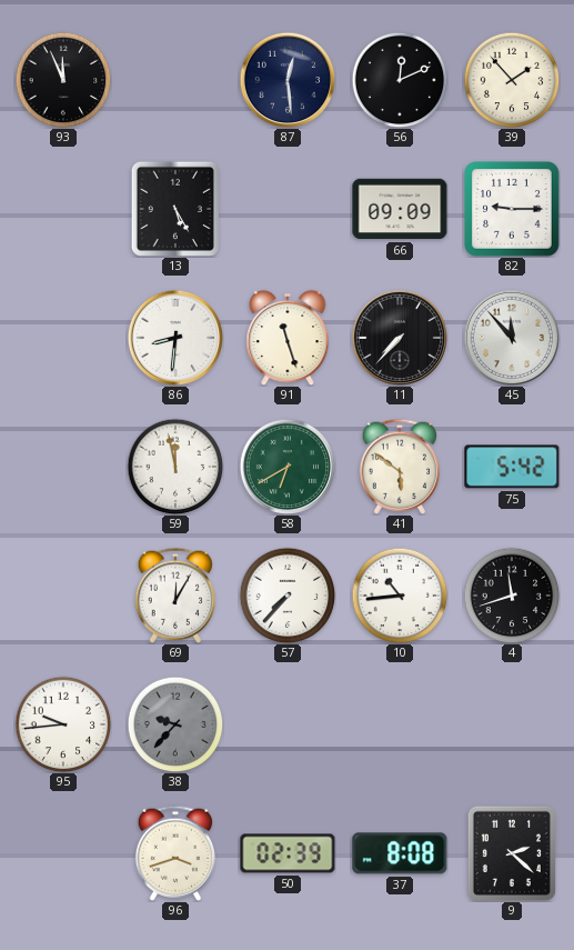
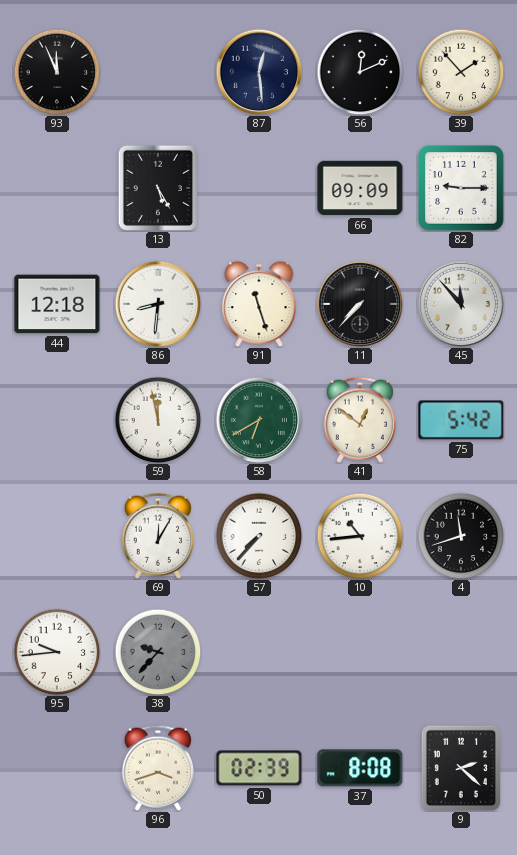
44: none -> 12:18
41: 5:51 -> 12:51
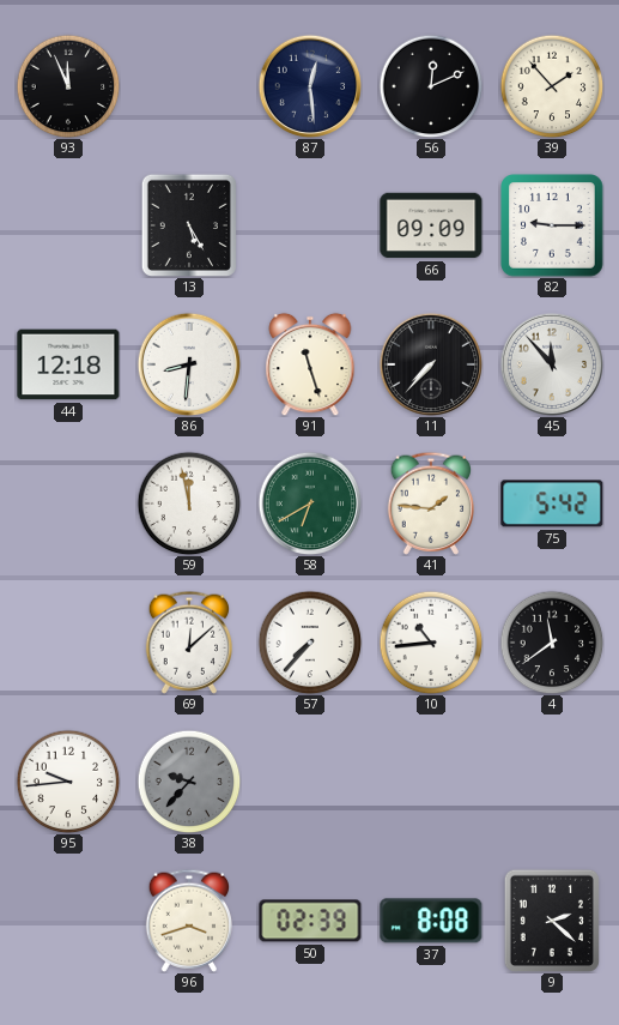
41: 12:51 -> 1:46
69: 12:05 -> 12:08
4: 11:42 -> 11:39
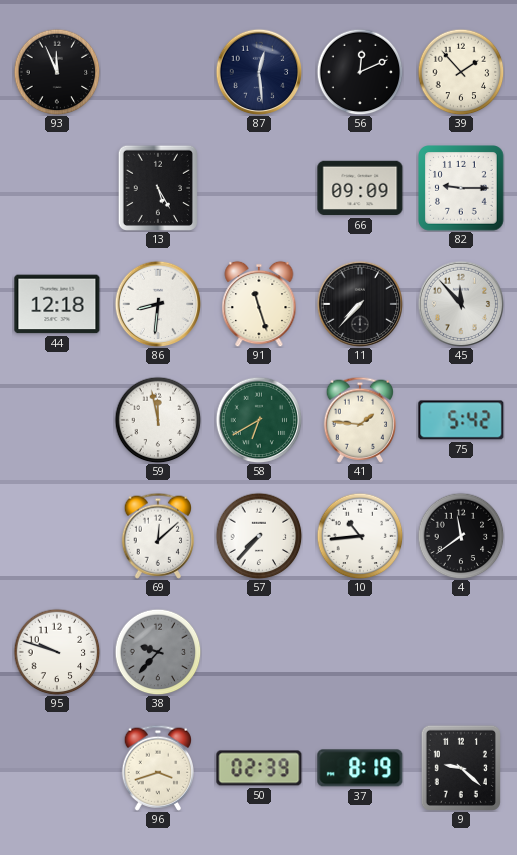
95: 9:44 -> 9:48
37: 8:08 -> 8:19
9: 2:22 -> 9:22
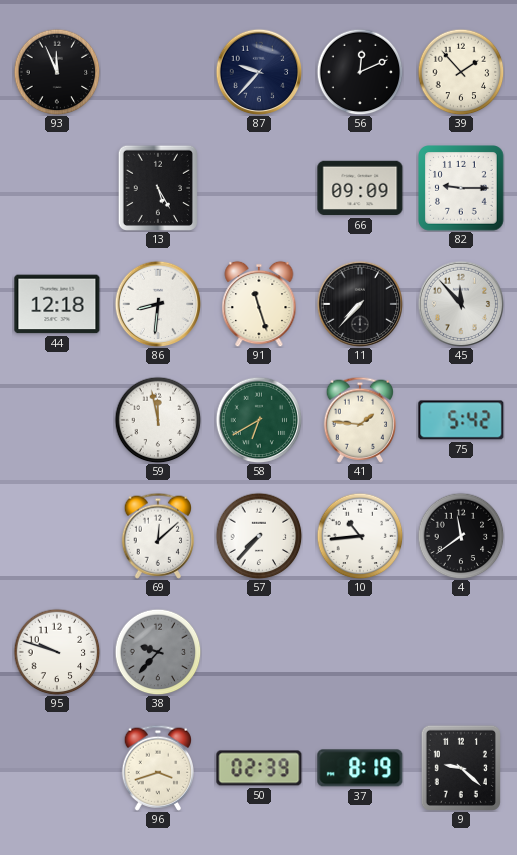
87: 12:29 -> 9:37
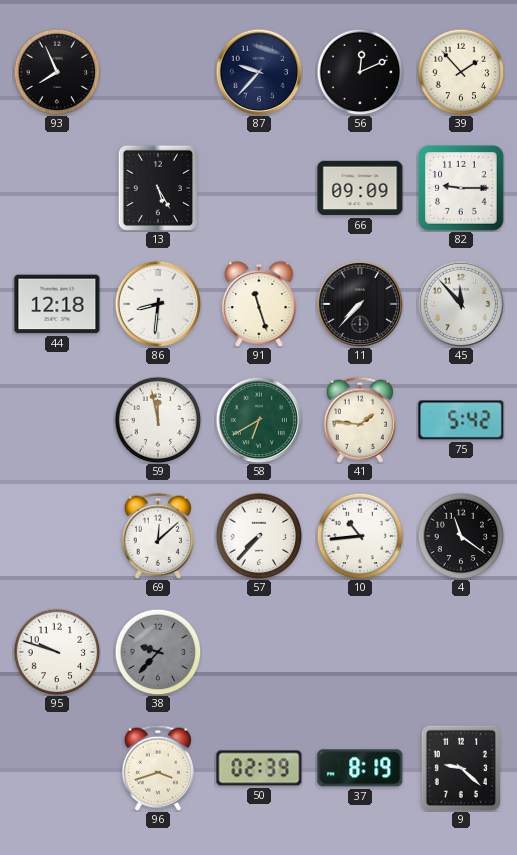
93: 11:56 -> 7:56
4: 11:39 -> 11:21
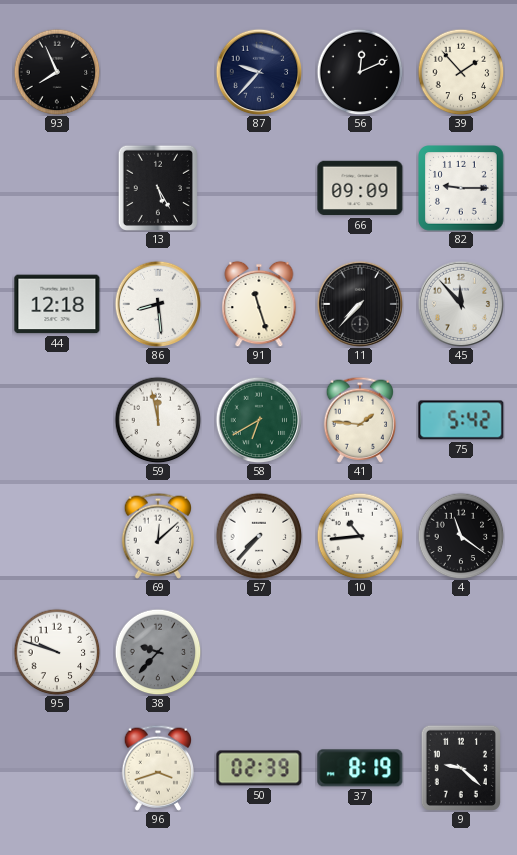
86: 8:31 -> 8:29
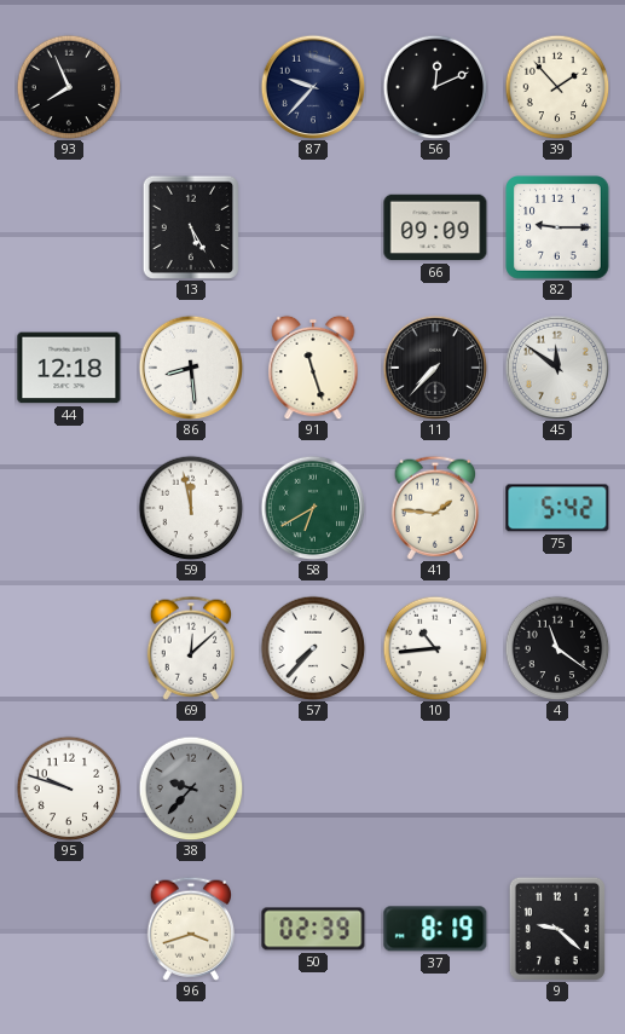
45: 11:53 -> 11:51
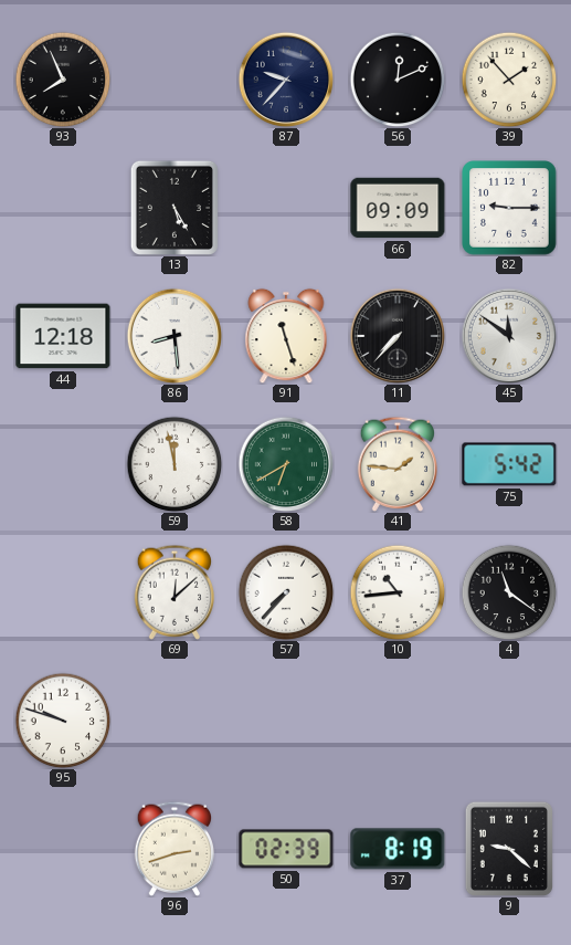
38: 9:37 -> none
96: 3:42 -> 2:42
